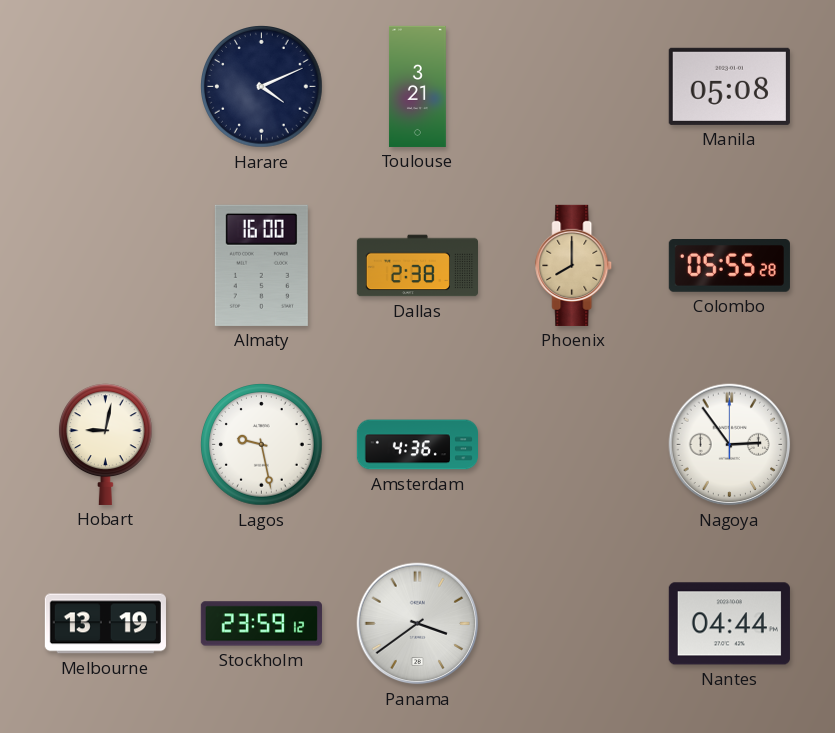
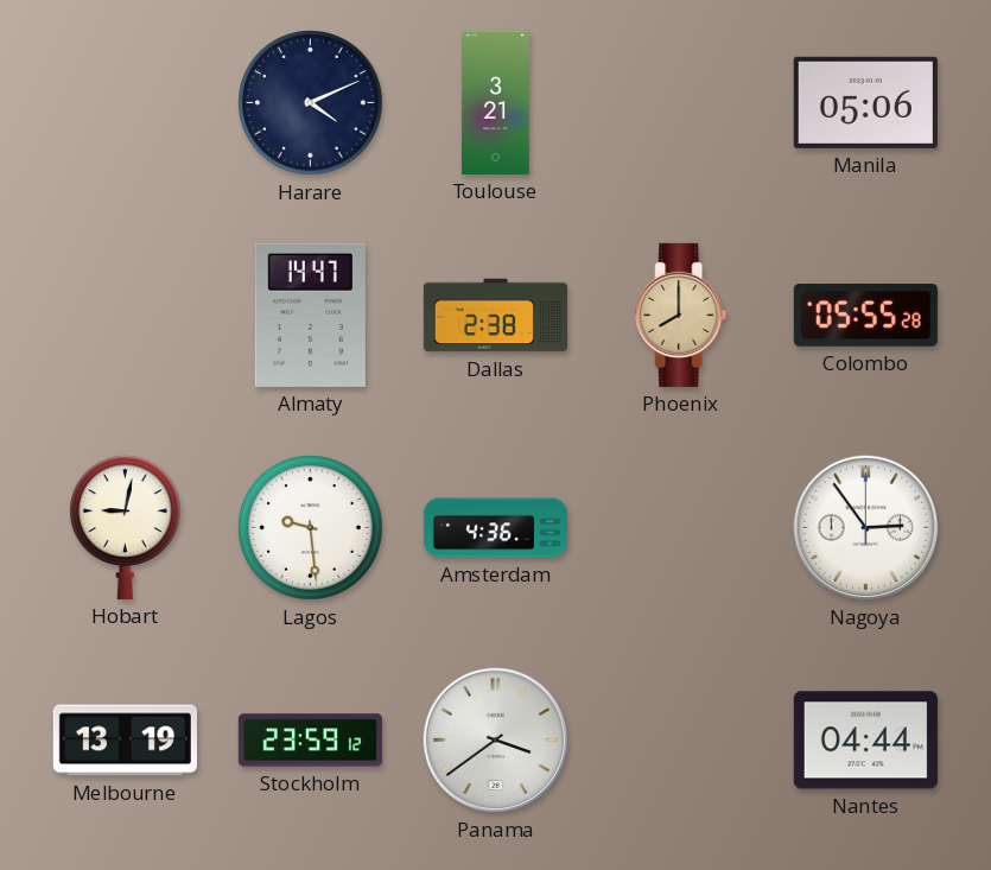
Manila: 05:08 -> 05:06
Almaty: 16:00 -> 14:47
Lagos: 9:28 -> 9:29
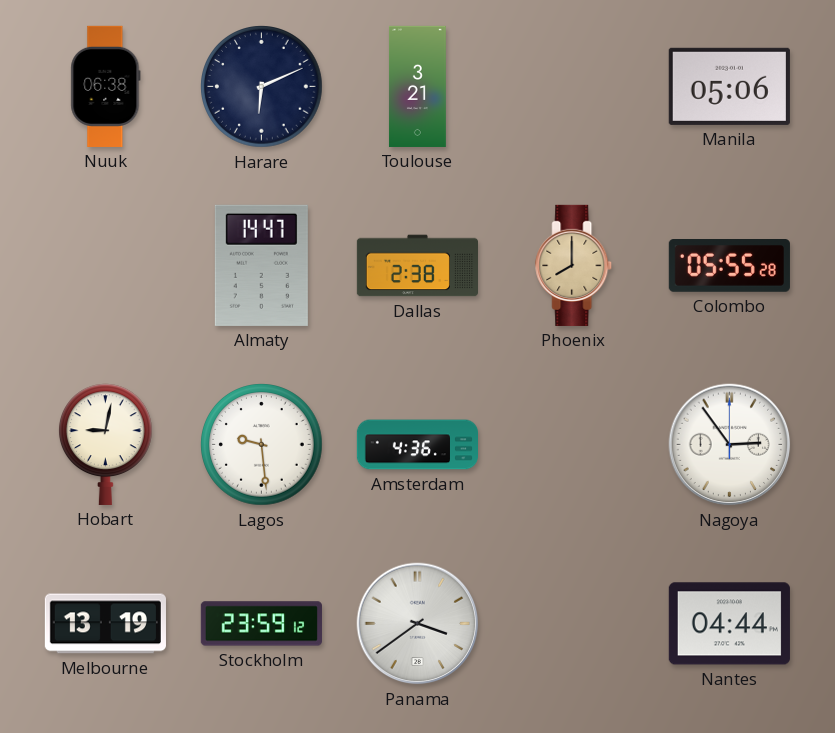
Nuuk: none -> 06:38
Harare: 4:11 -> 6:11
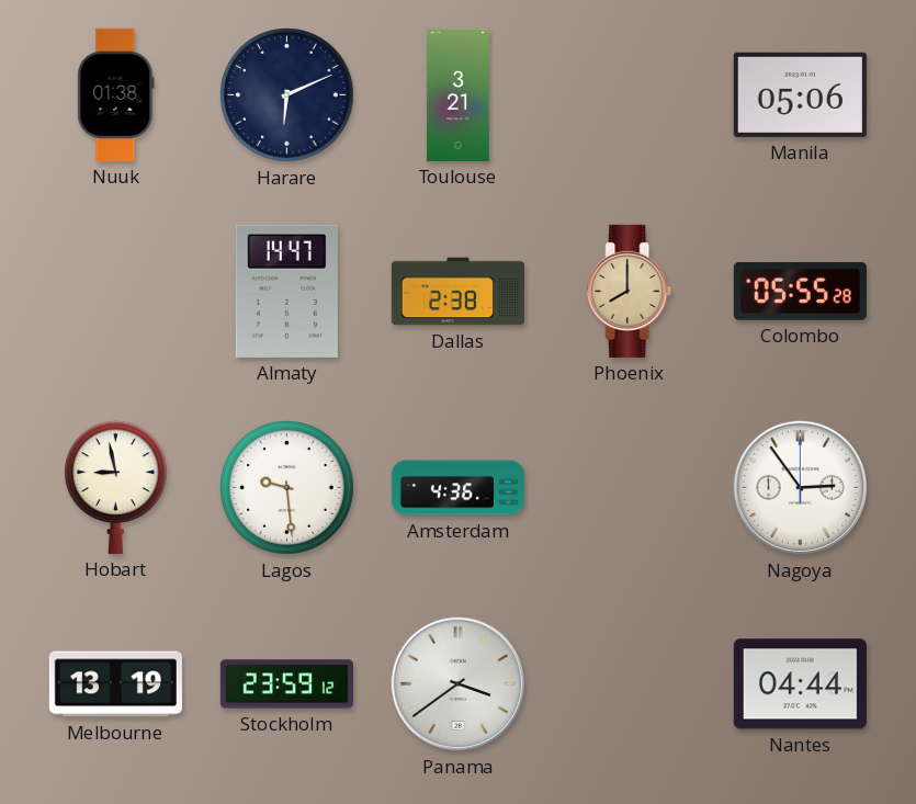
Nuuk: 06:38 -> 01:38
Hobart: 9:02 -> 8:58
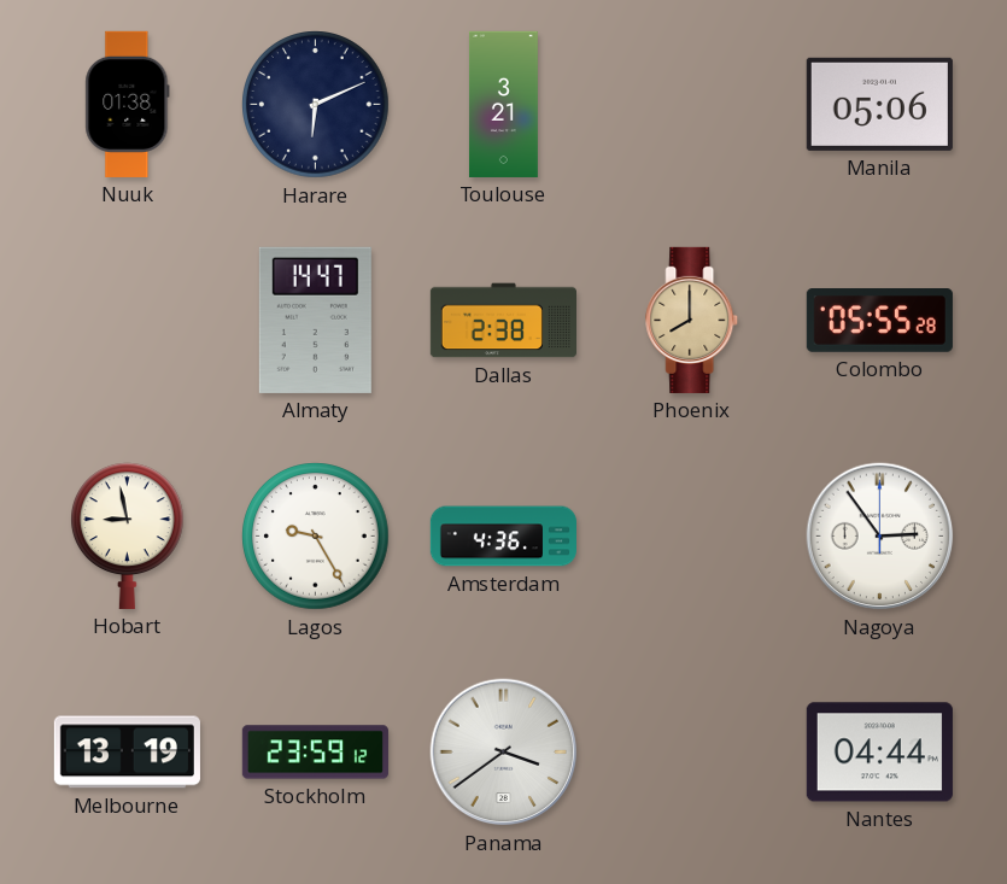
Lagos: 9:29 -> 9:25
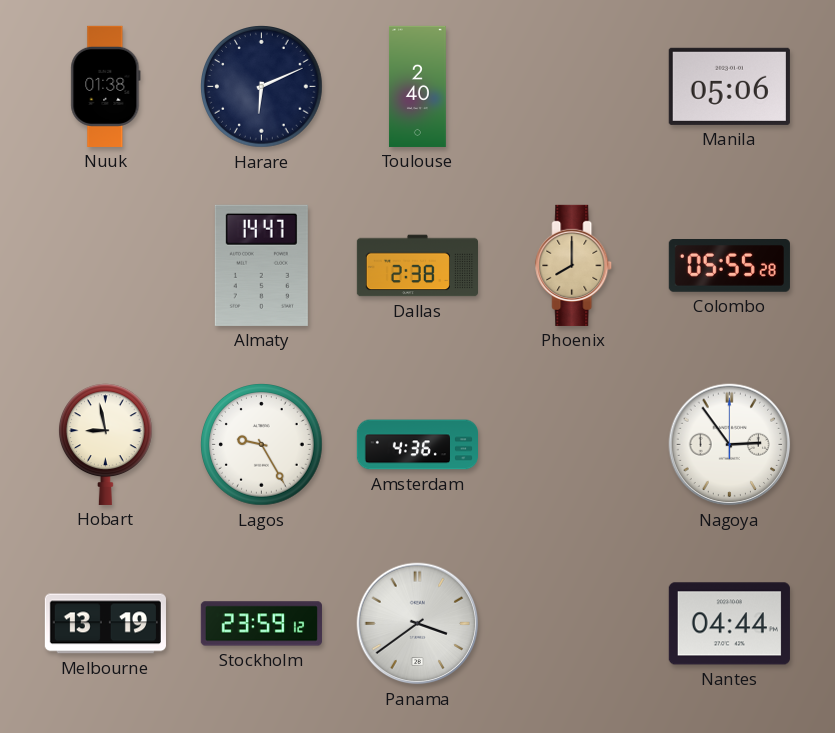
Toulouse: 3:21 -> 2:40
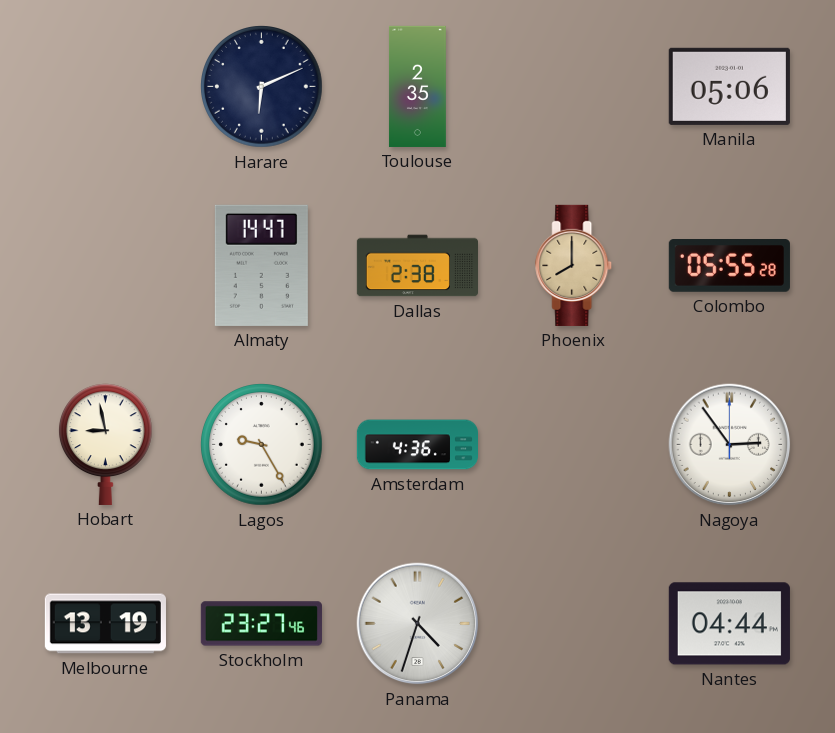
Nuuk: 01:38 -> none
Toulouse: 2:40 -> 2:35
Stockholm: 23:59 -> 23:27
Panama: 3:39 -> 4:33
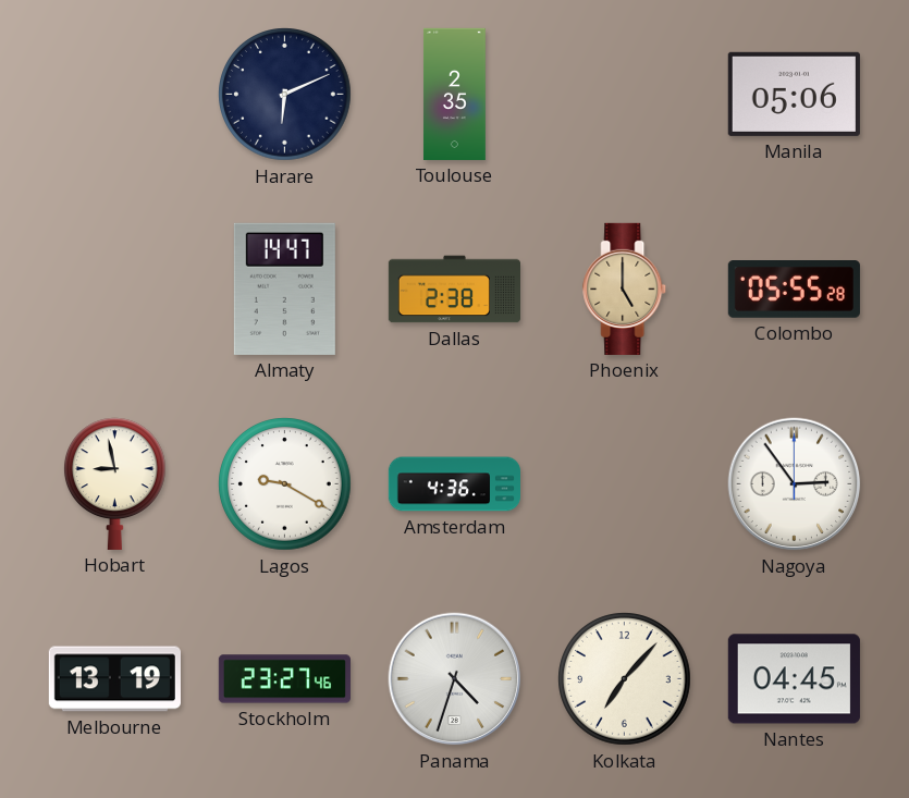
Phoenix: 8:00 -> 5:00
Lagos: 9:25 -> 9:20
Kolkata: none -> 7:07
Nantes: 04:44 -> 04:45
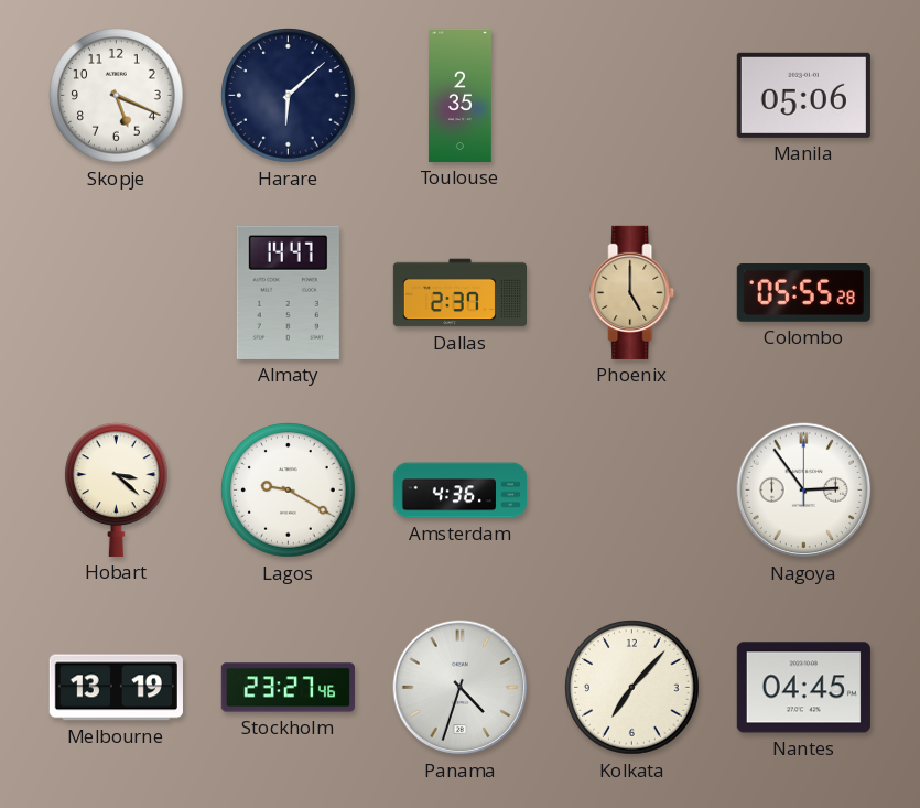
Skopje: none -> 5:19
Harare: 6:11 -> 6:08
Dallas: 2:38 -> 2:37
Hobart: 8:58 -> 3:22
